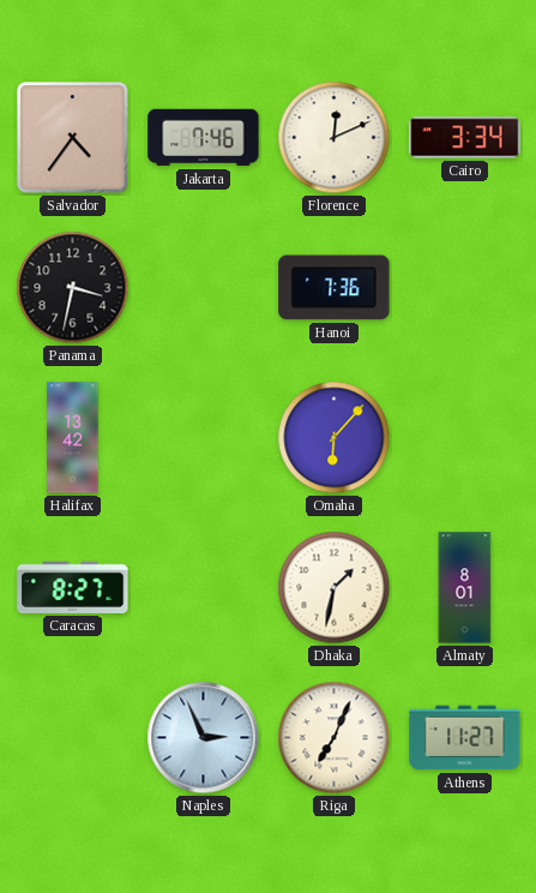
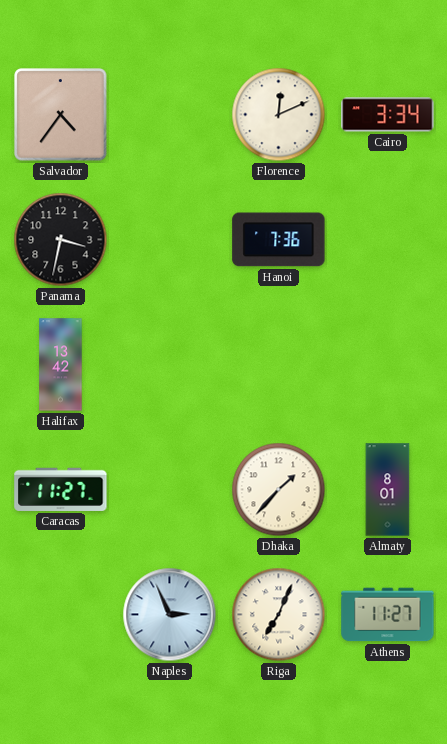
Jakarta: 7:46 -> none
Omaha: 6:07 -> none
Caracas: 8:27 -> 11:27
Dhaka: 1:32 -> 1:37
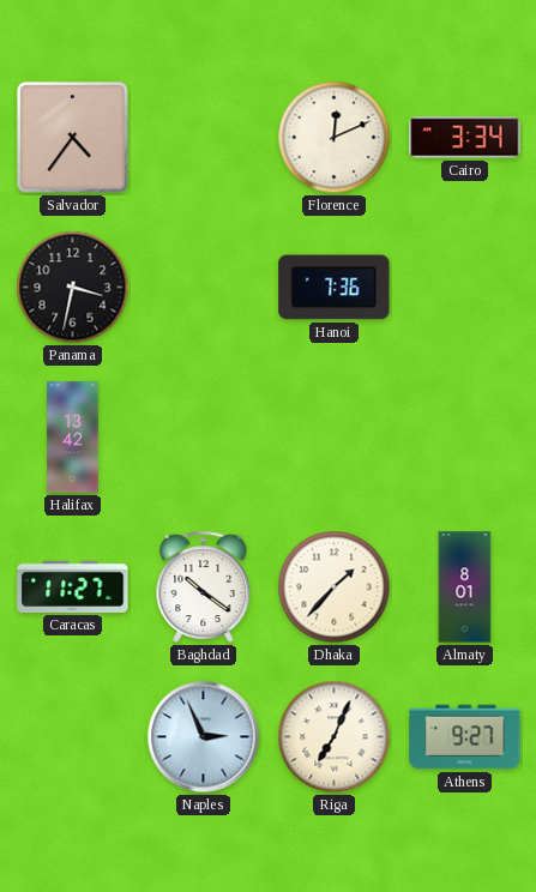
Baghdad: none -> 10:21
Athens: 11:27 -> 9:27
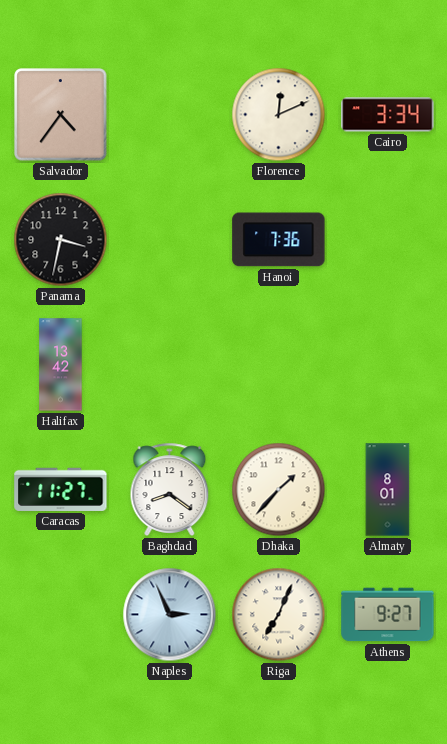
Baghdad: 10:21 -> 8:21
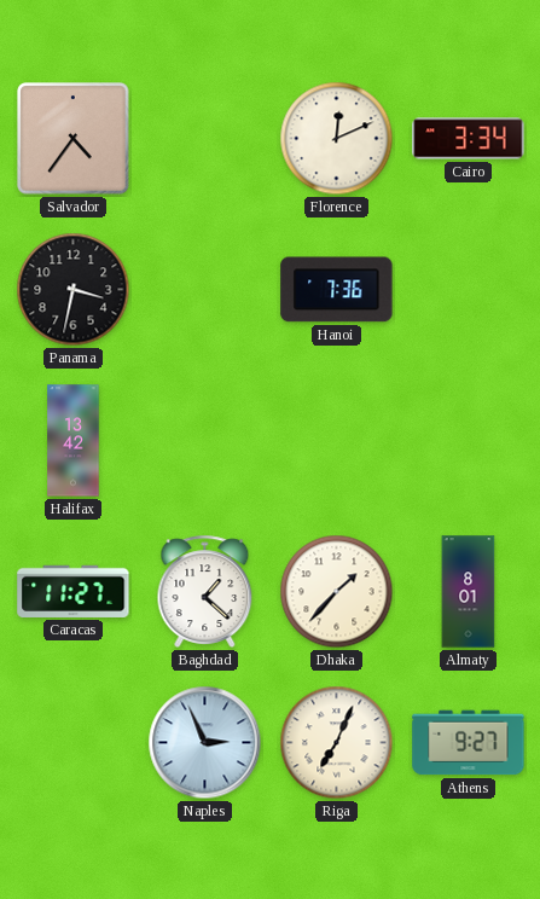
Baghdad: 8:21 -> 1:22
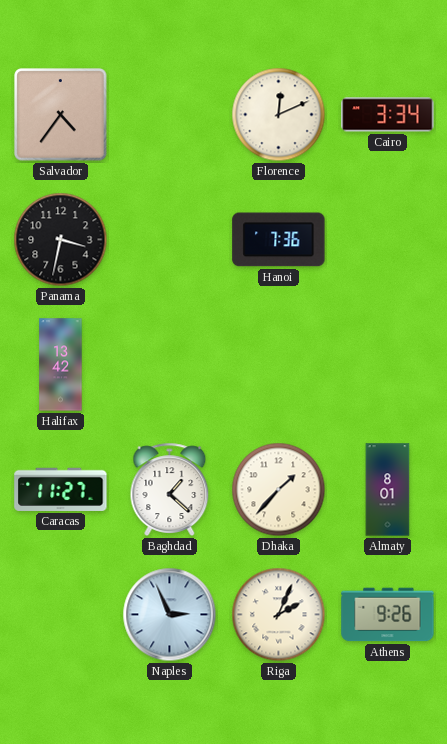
Riga: 7:04 -> 2:04
Athens: 9:27 -> 9:26
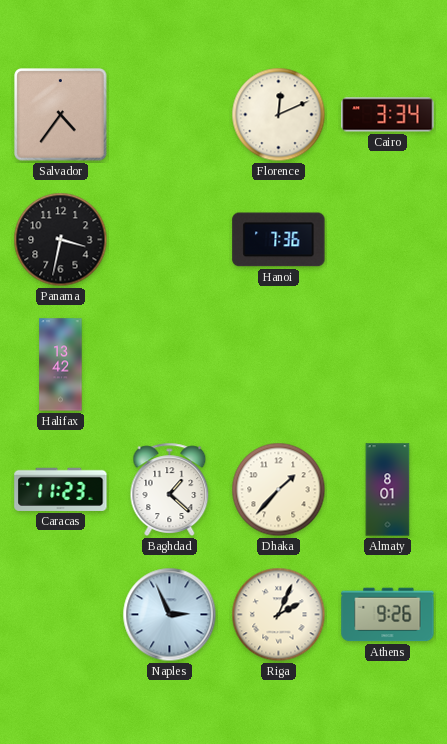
Caracas: 11:27 -> 11:23
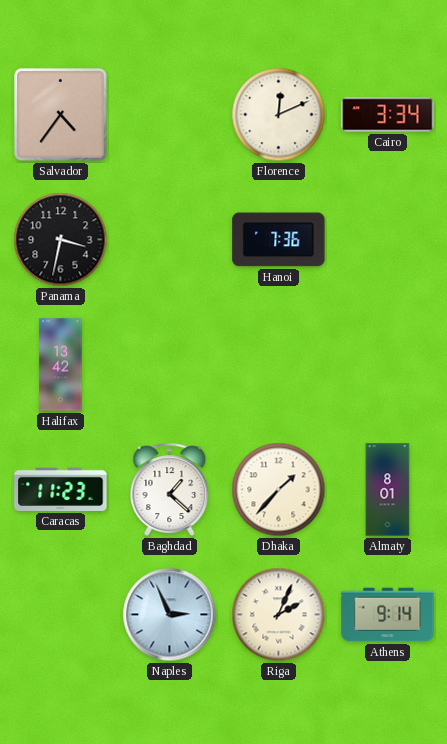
Athens: 9:26 -> 9:14
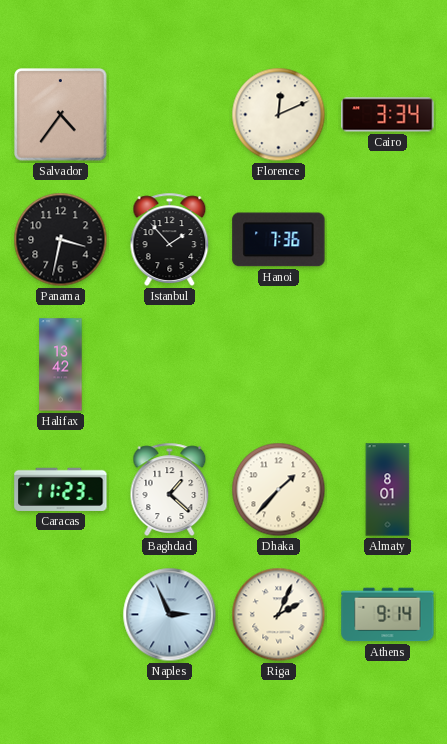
Istanbul: none -> 1:53
